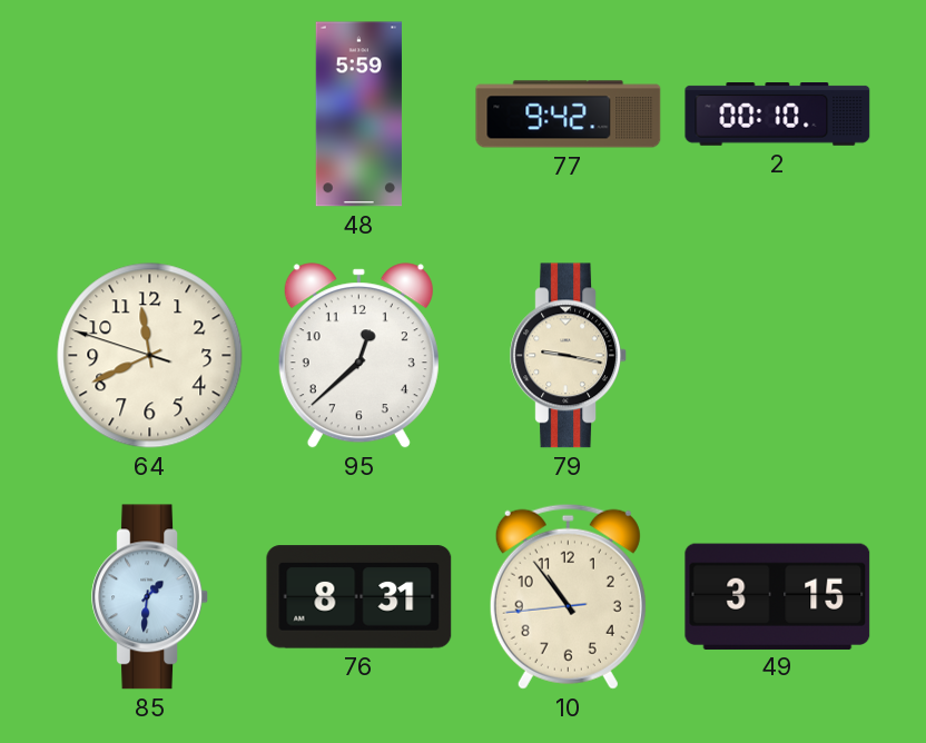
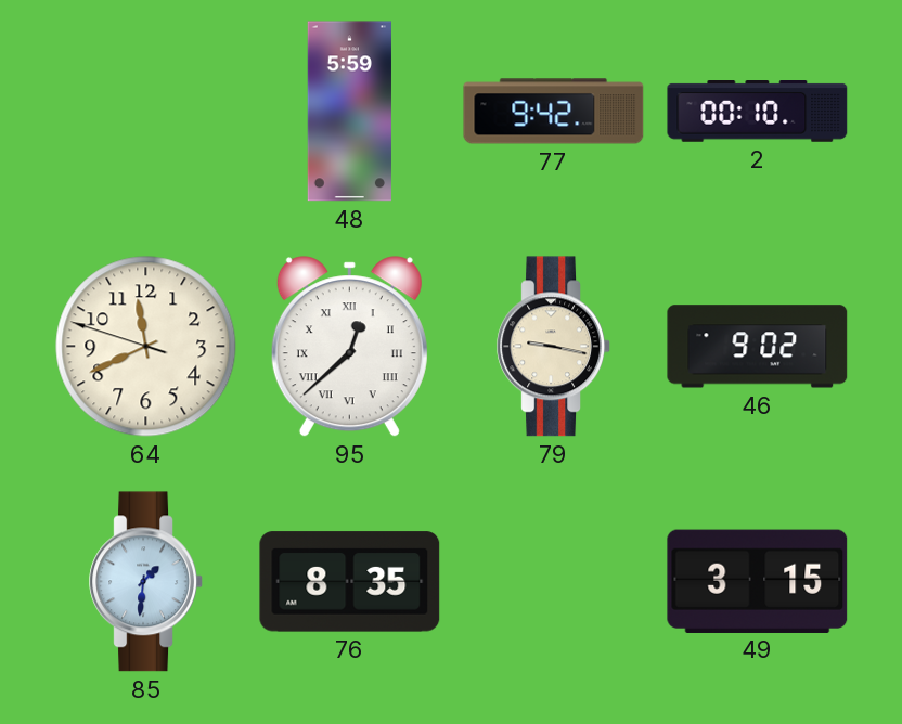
95 numerals: Arabic -> Roman
46: none -> 9:02
76: 8:31 -> 8:35
10: 10:53 -> none
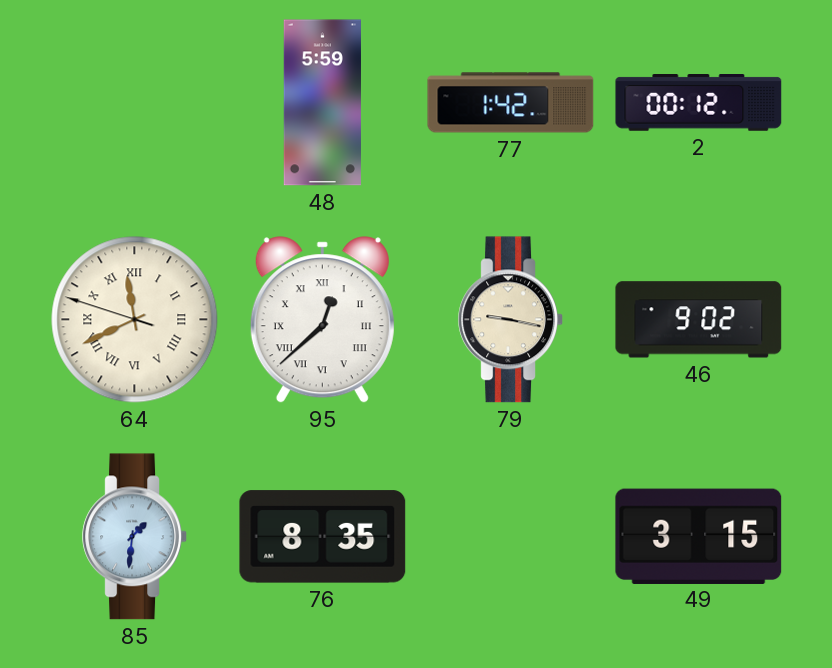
77: 9:42 -> 1:42
2: 00:10 -> 00:12
64 numerals: Arabic -> Roman
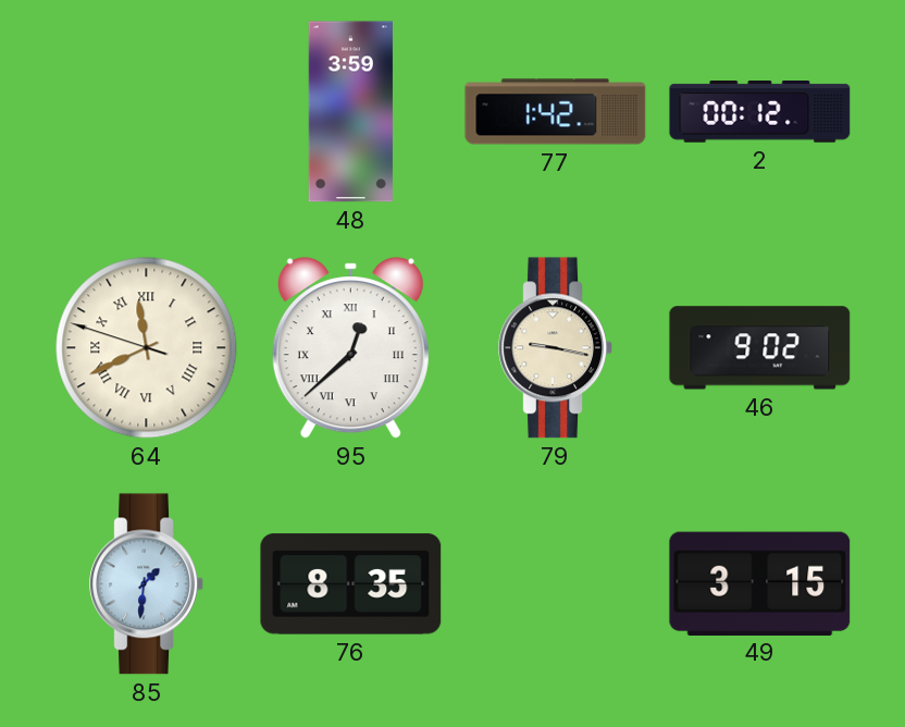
48: 5:59 -> 3:59
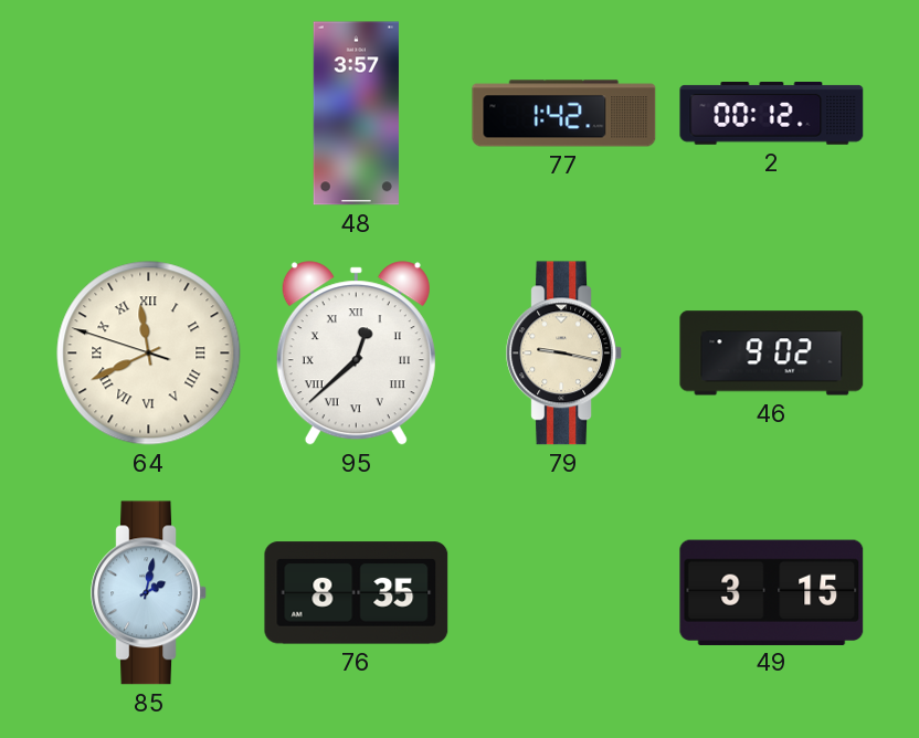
48: 3:59 -> 3:57
85: 1:31 -> 2:02
